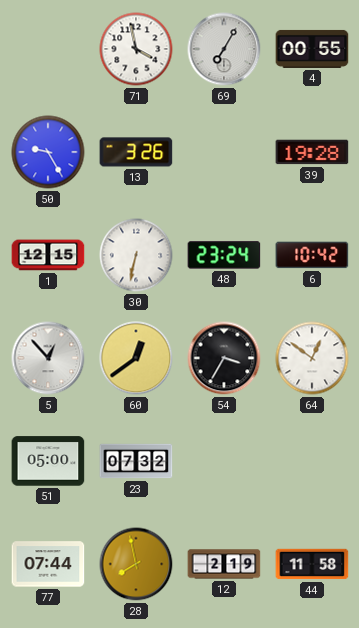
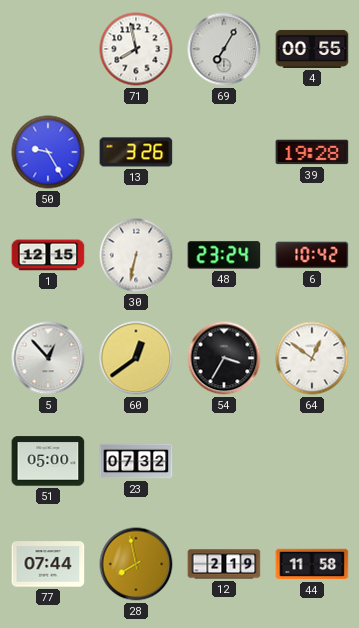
71: 3:58 -> 7:58
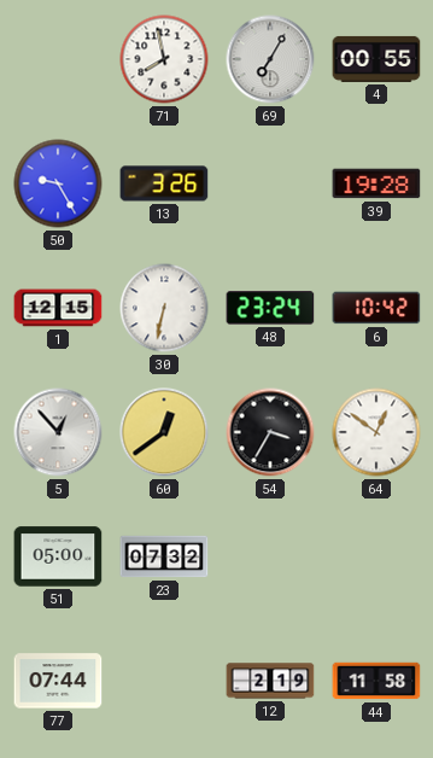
28: 7:58 -> none
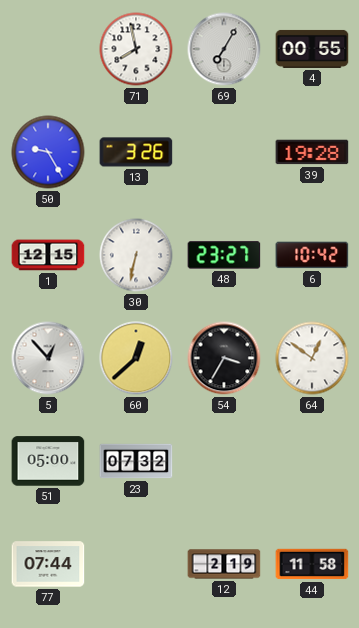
48: 23:24 -> 23:27
60: 12:39 -> 12:38
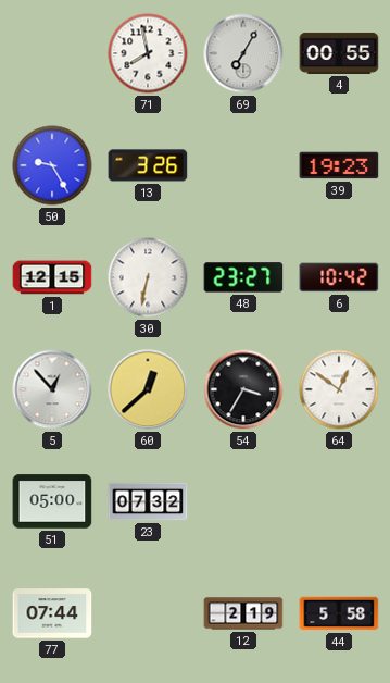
39: 19:28 -> 19:23
44: 11:58 -> 5:58
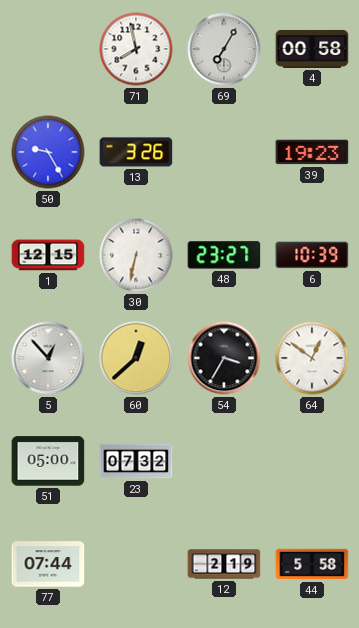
4: 00:55 -> 00:58
6: 10:42 -> 10:39
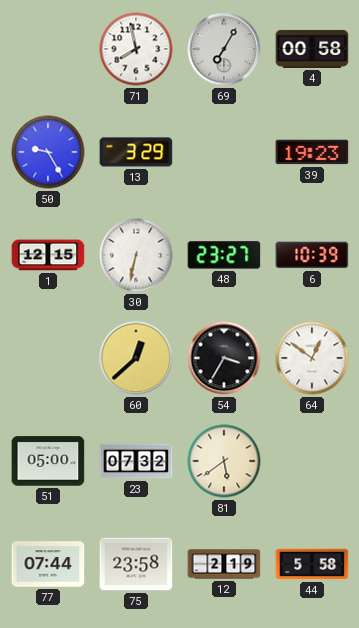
13: 3:26 -> 3:29
5: 12:53 -> none
81: none -> 5:39
75: none -> 23:58
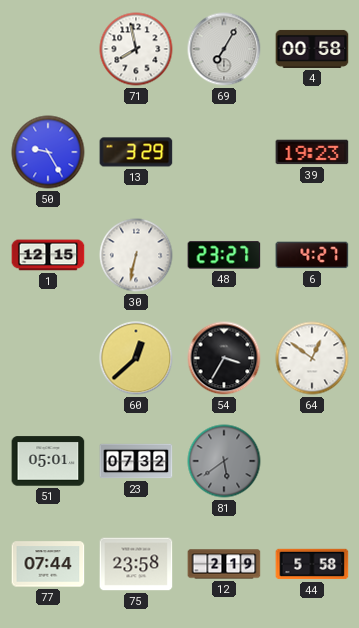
6: 10:39 -> 4:27
51: 05:00 -> 05:01
81 dial: cream -> grey
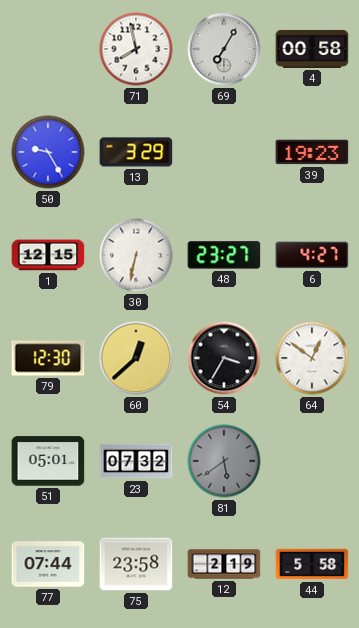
79: none -> 12:30
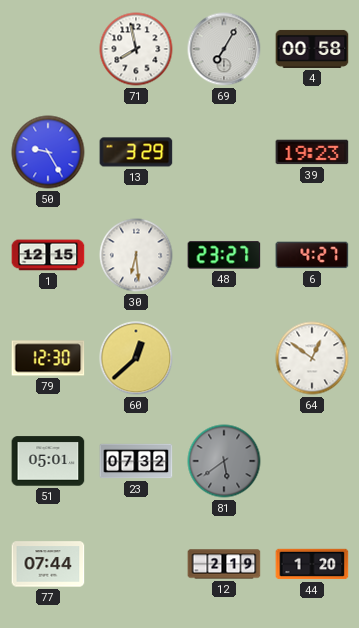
30: 6:32 -> 6:29
54: 3:35 -> none
75: 23:58 -> none
44: 5:58 -> 1:20
